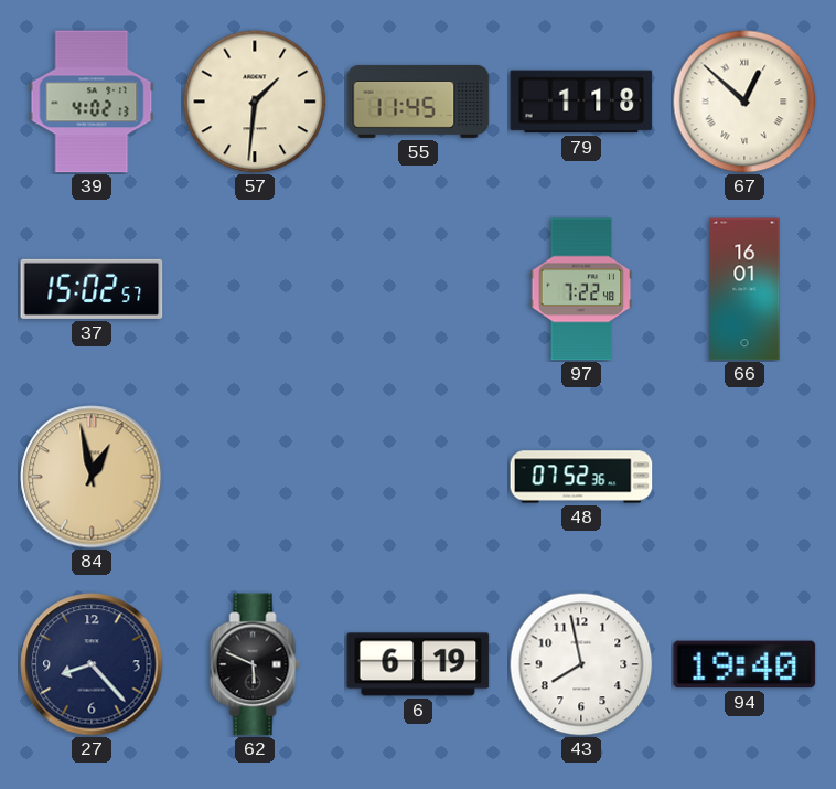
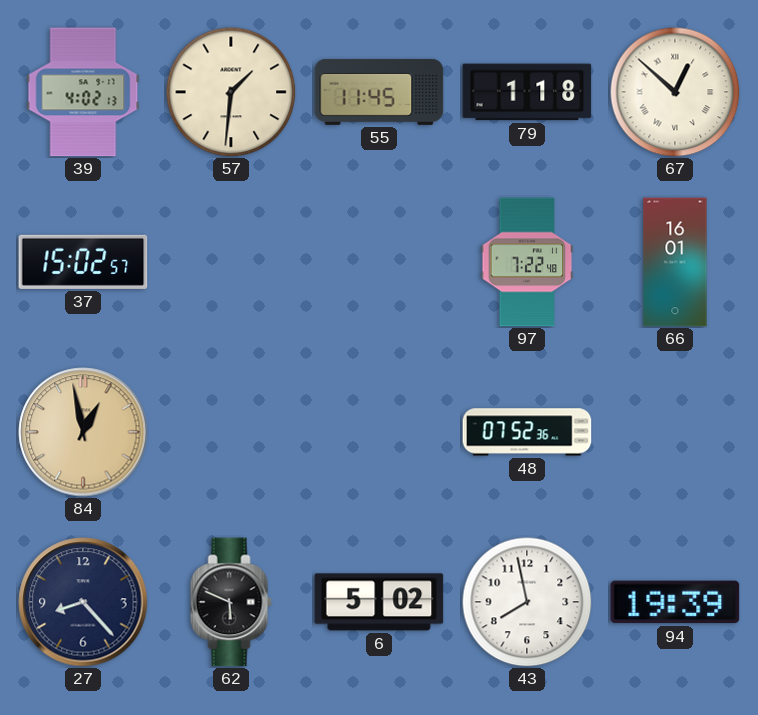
6: 6:19 -> 5:02
94: 19:40 -> 19:39
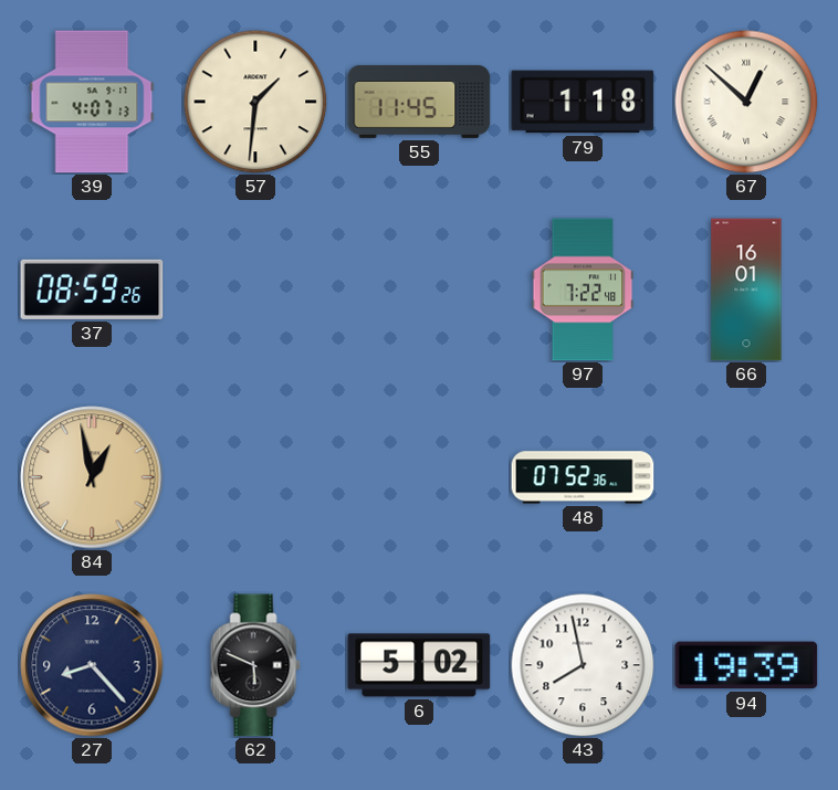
39: 4:02 -> 4:07
37: 15:02 -> 08:59
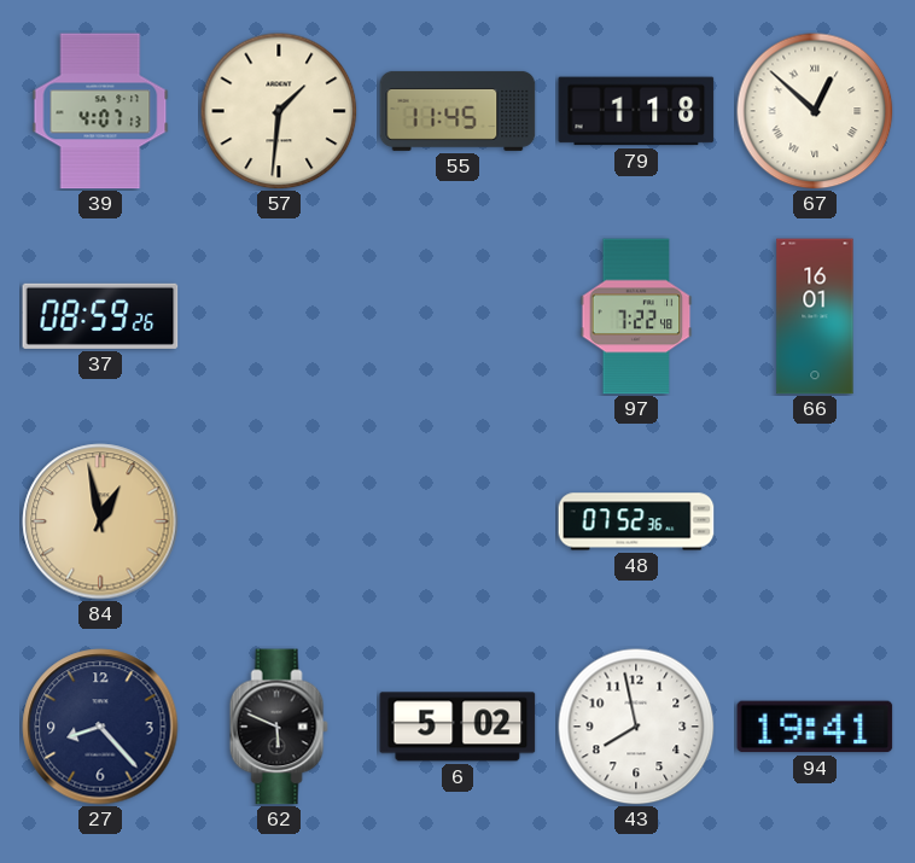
94: 19:39 -> 19:41
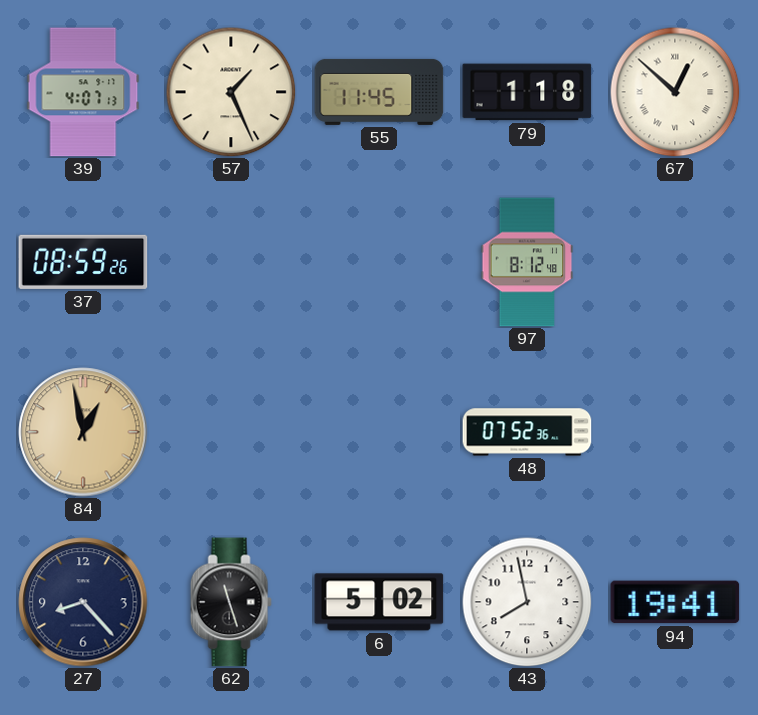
57: 1:31 -> 1:26
97: 7:22 -> 8:12
66: 16:01 -> none
62: 5:49 -> 11:27
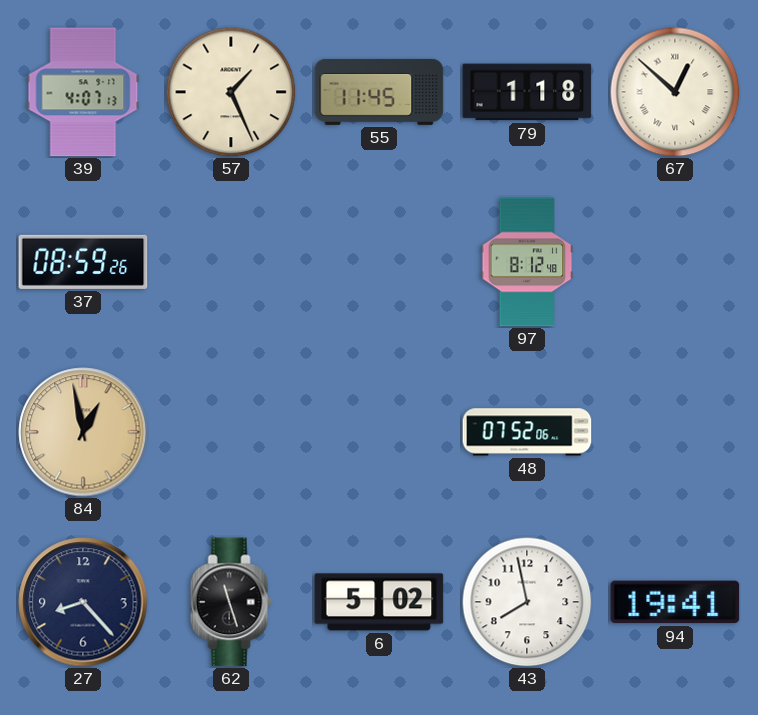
48: 07:52:36 -> 07:52:06
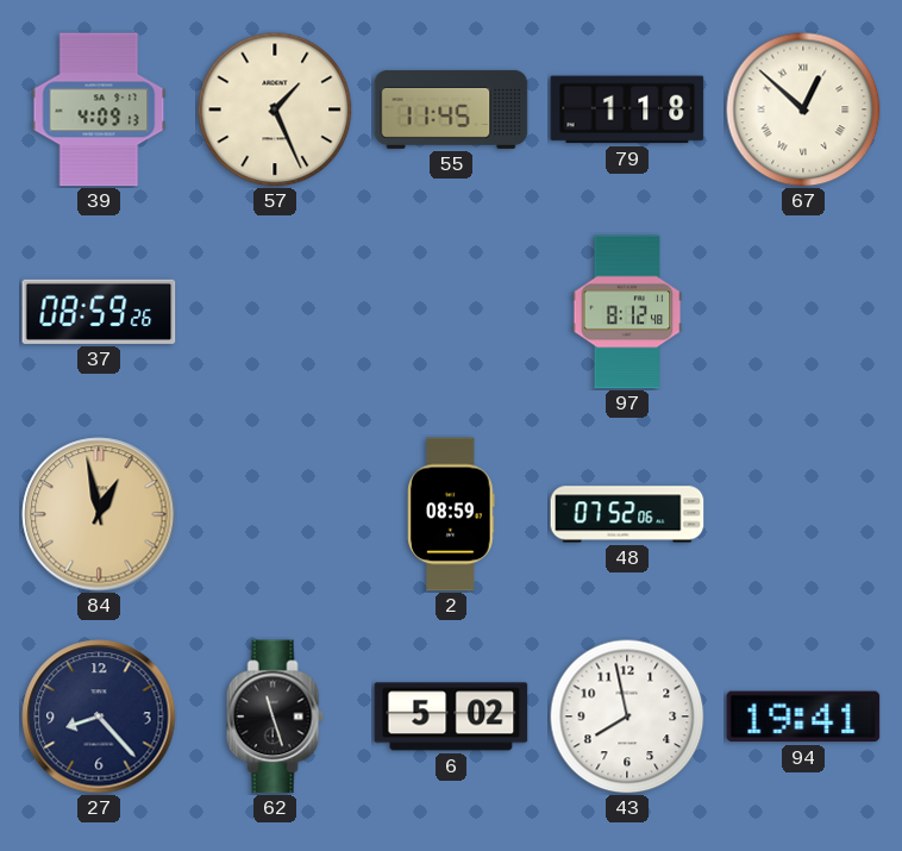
39: 4:07 -> 4:09
2: none -> 08:59
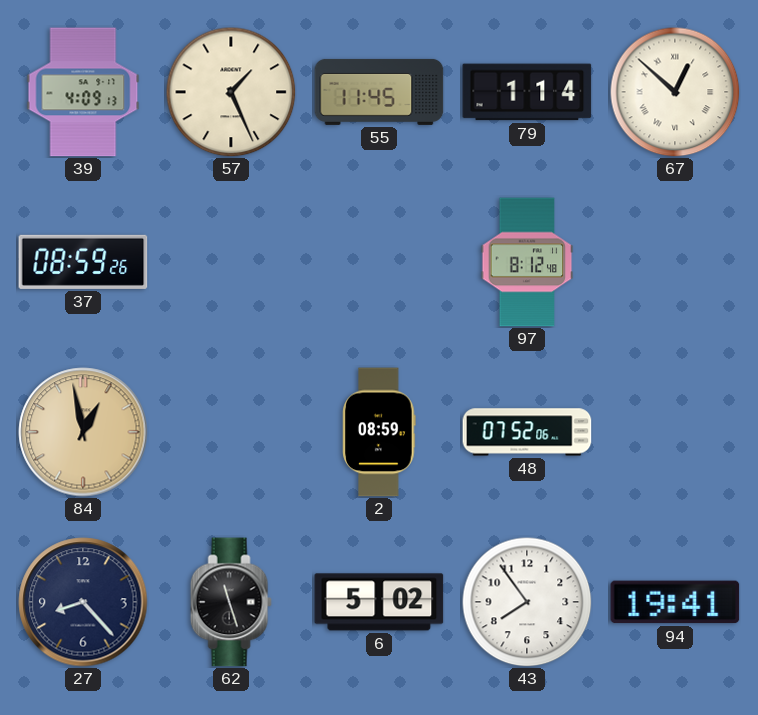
79: 1:18 -> 1:14
43: 7:58 -> 7:54
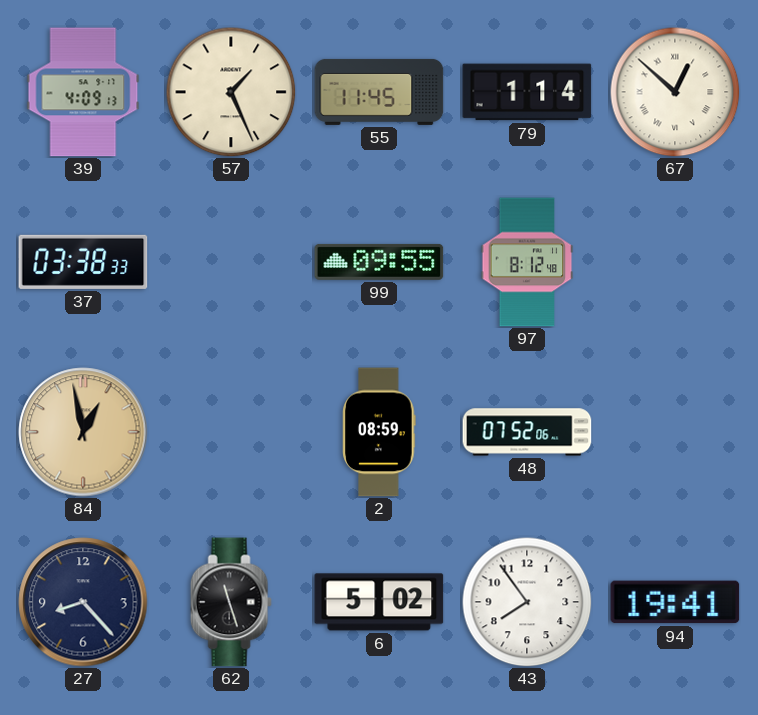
37: 08:59 -> 03:38
99: none -> 09:55
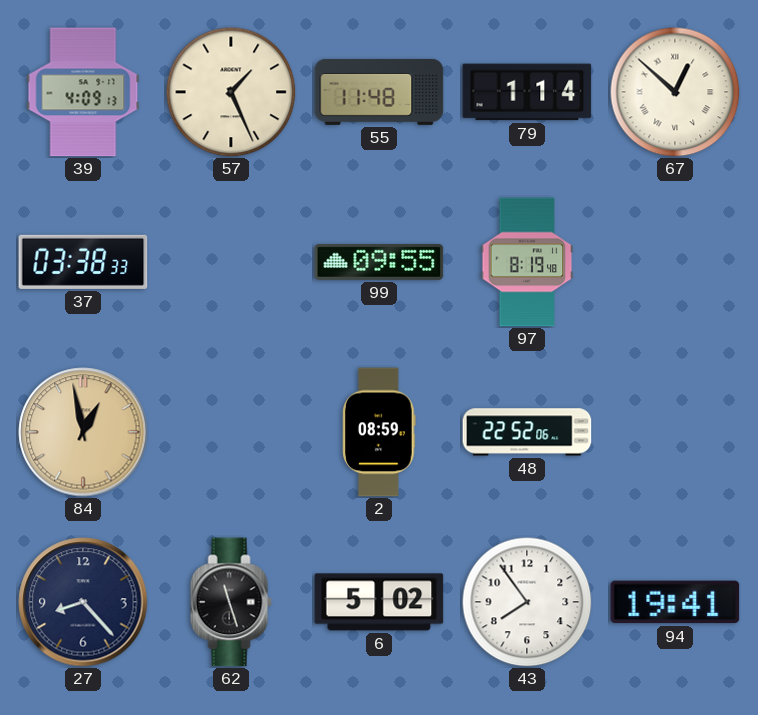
55: 11:45 -> 11:48
97: 8:12 -> 8:19
48: 07:52 -> 22:52
